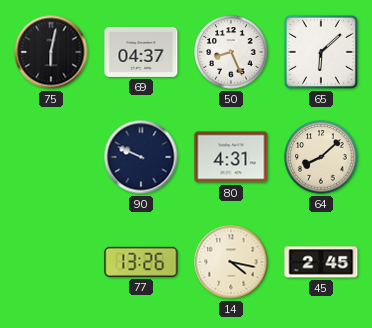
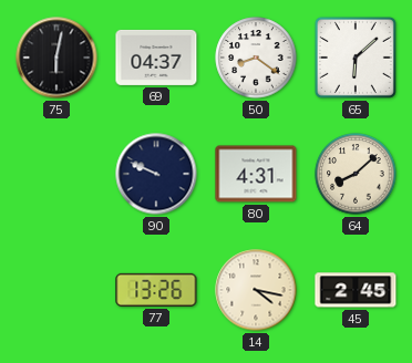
50: 8:26 -> 8:21
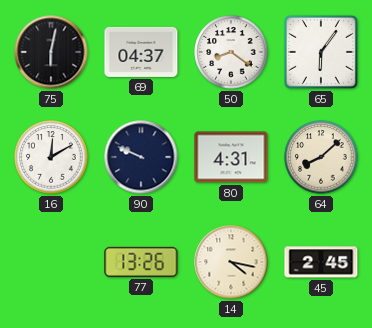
65: 6:08 -> 6:06
16: none -> 12:10
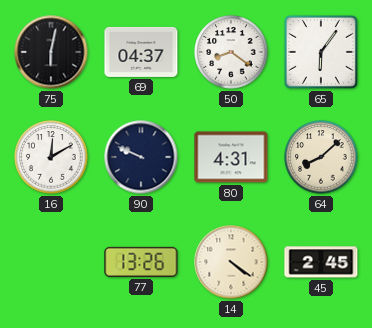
14: 4:17 -> 4:21
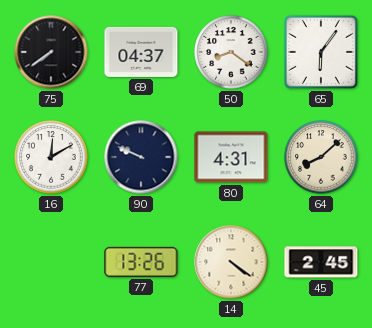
75: 6:02 -> 7:39
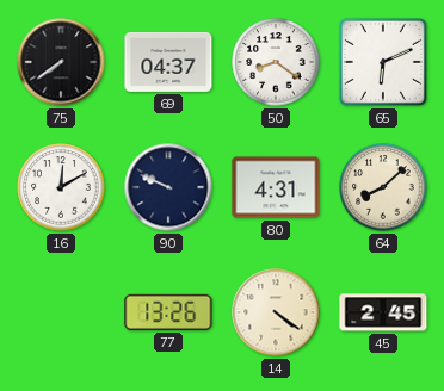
65: 6:06 -> 6:11
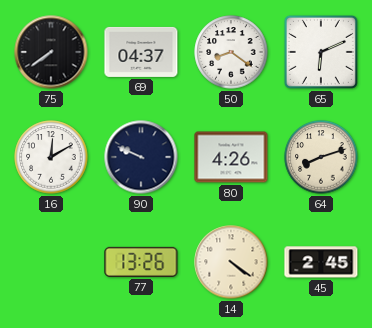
80: 4:31 -> 4:26
64: 8:08 -> 8:12
